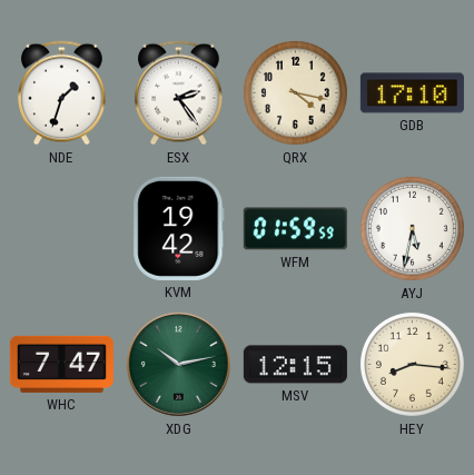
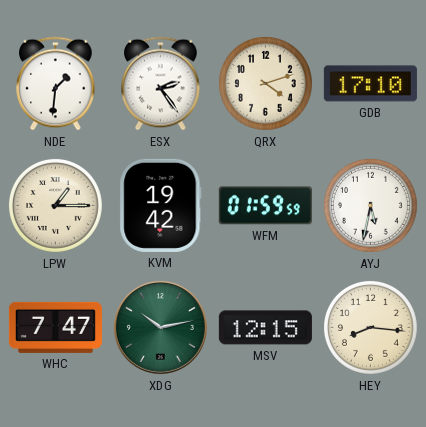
NDE: 1:33 -> 1:31
QRX: 4:17 -> 4:12
LPW: none -> 1:15
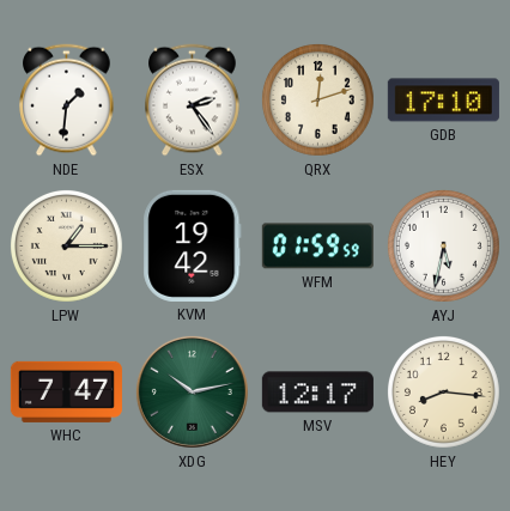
QRX: 4:12 -> 12:12
MSV: 12:15 -> 12:17
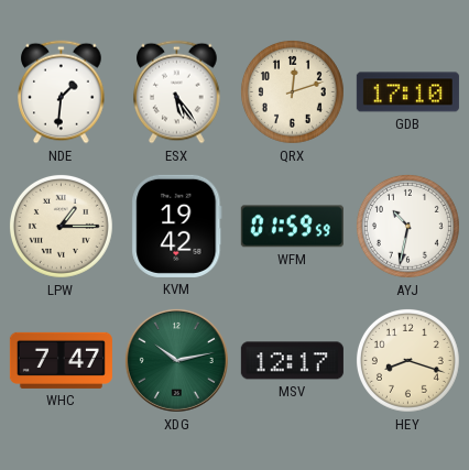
ESX: 2:24 -> 5:24
AYJ: 5:32 -> 10:32
HEY: 8:16 -> 8:18
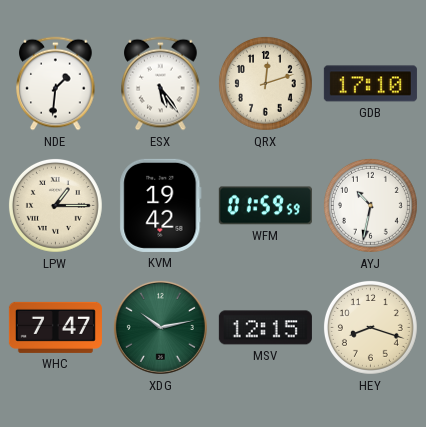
MSV: 12:17 -> 12:15
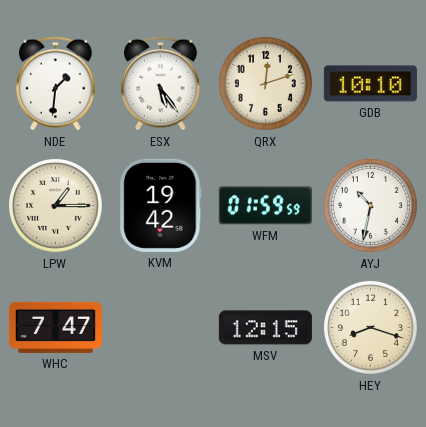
GDB: 17:10 -> 10:10
XDG: 10:13 -> none
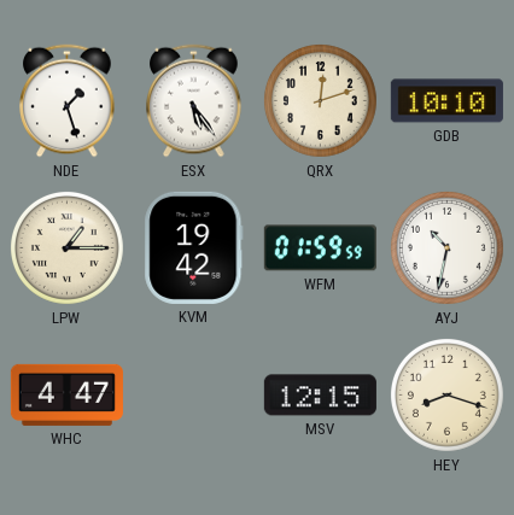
NDE: 1:31 -> 1:27
WHC: 7:47 -> 4:47
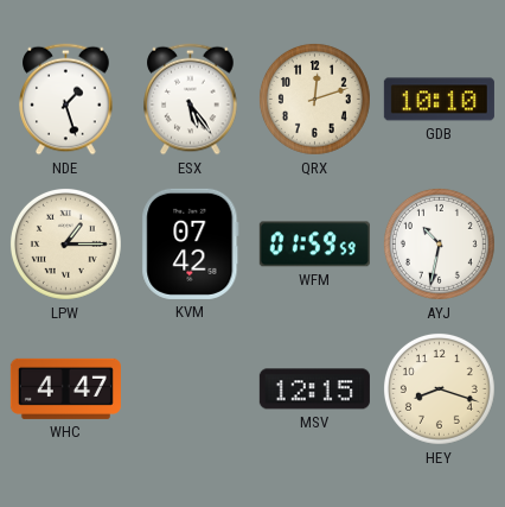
KVM: 19:42 -> 07:42
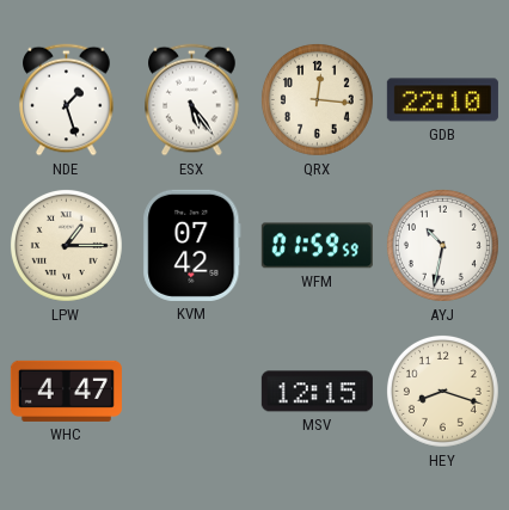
QRX: 12:12 -> 12:16
GDB: 10:10 -> 22:10
